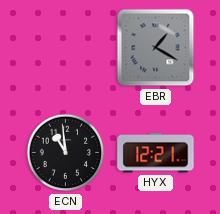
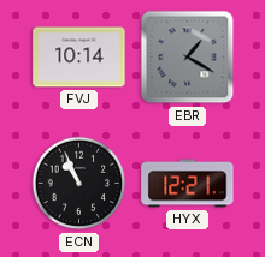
FVJ: none -> 10:14
ECN: 10:59 -> 10:56
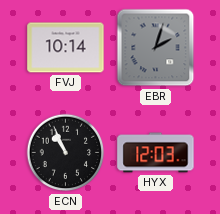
EBR: 1:20 -> 2:03
HYX: 12:21 -> 12:03
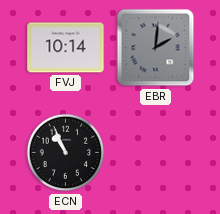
EBR: 2:03 -> 2:01
HYX: 12:03 -> none
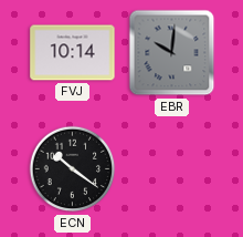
EBR: 2:01 -> 10:01
ECN: 10:56 -> 10:21
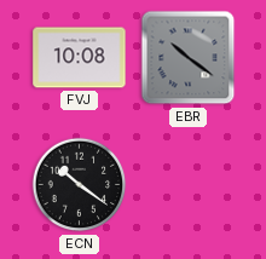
FVJ: 10:14 -> 10:08
EBR: 10:01 -> 10:21
